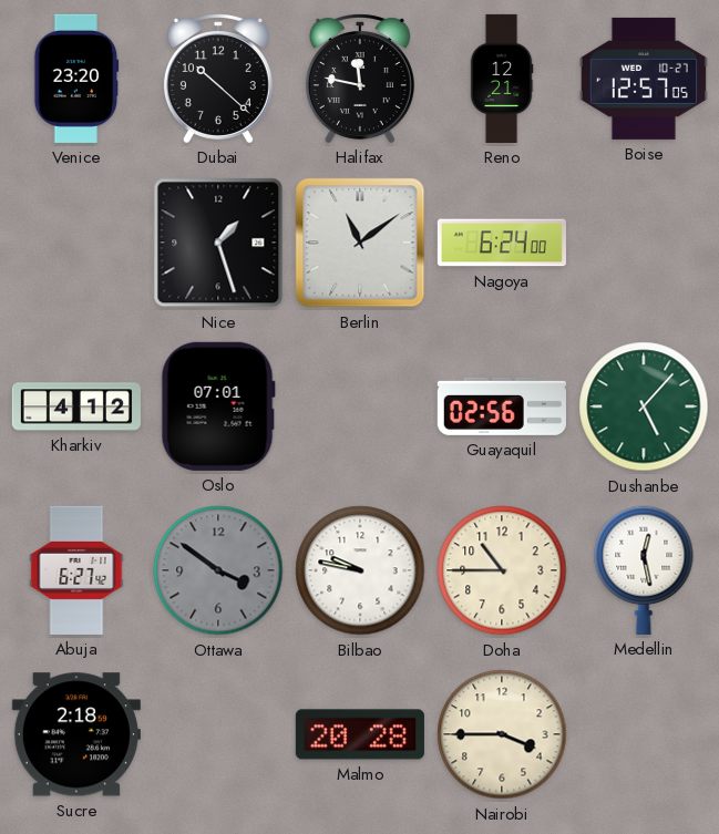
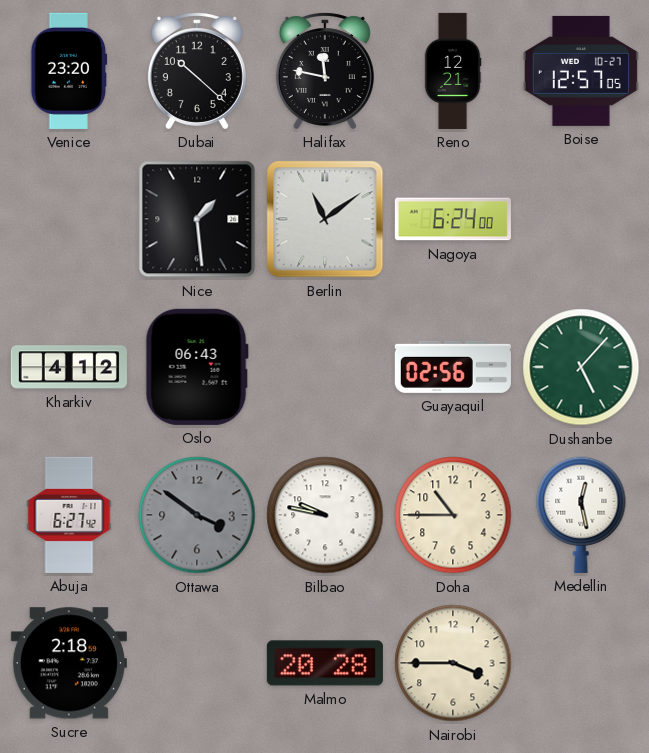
Nice: 1:27 -> 1:29
Oslo: 07:01 -> 06:43
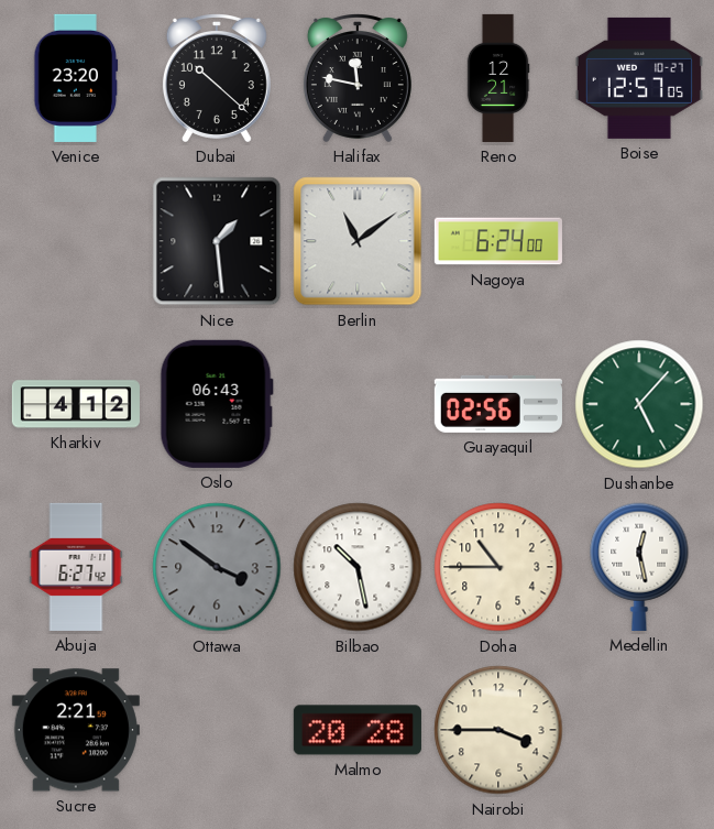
Bilbao: 9:47 -> 10:28
Sucre: 2:18 -> 2:21
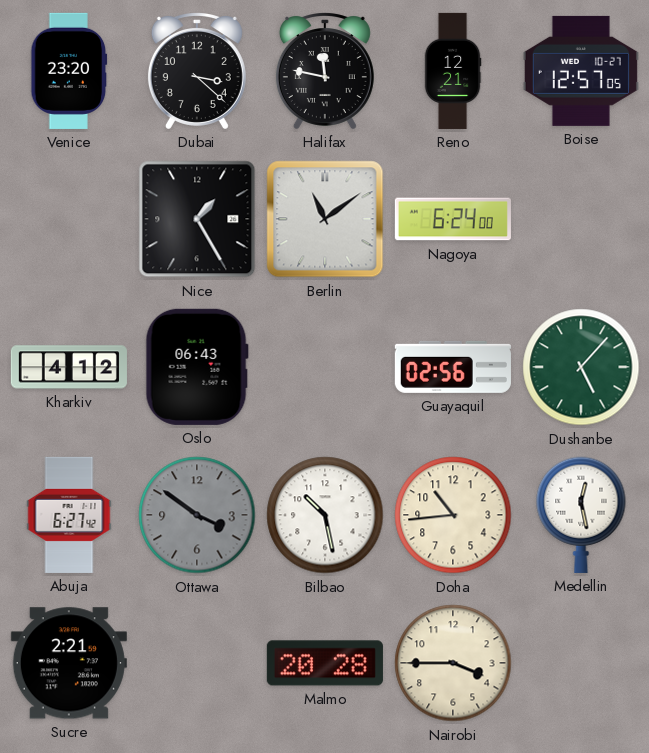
Dubai: 10:22 -> 3:22
Nice: 1:29 -> 1:25
Doha: 10:45 -> 10:44
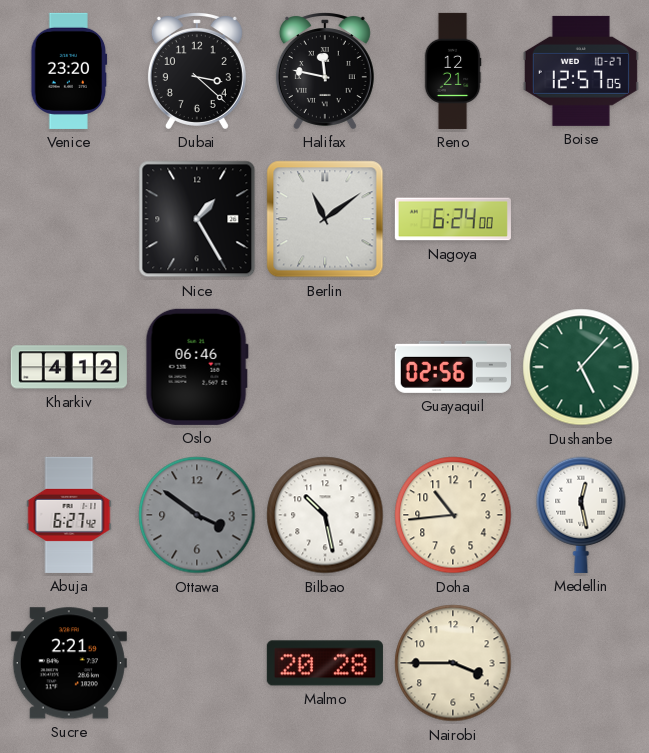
Oslo: 06:43 -> 06:46
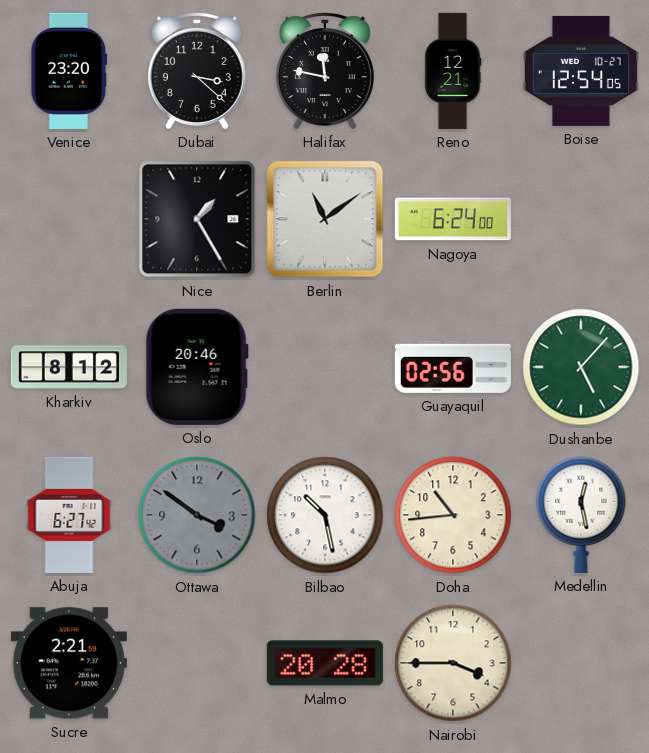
Boise: 12:57 -> 12:54
Kharkiv: 4:12 -> 8:12
Oslo: 06:46 -> 20:46
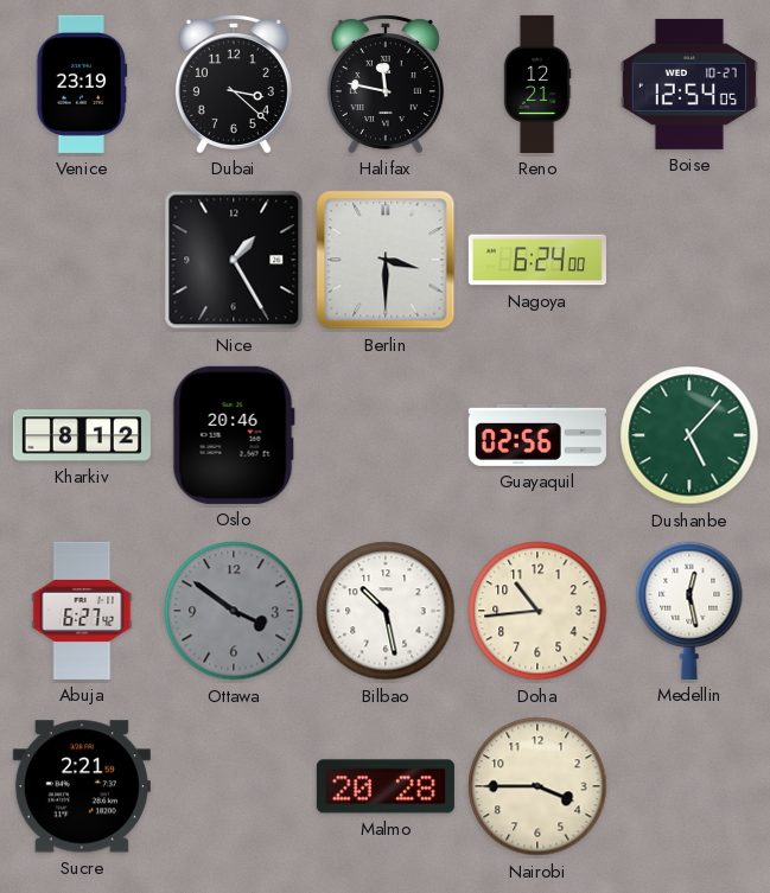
Venice: 23:20 -> 23:19
Berlin: 11:09 -> 3:30
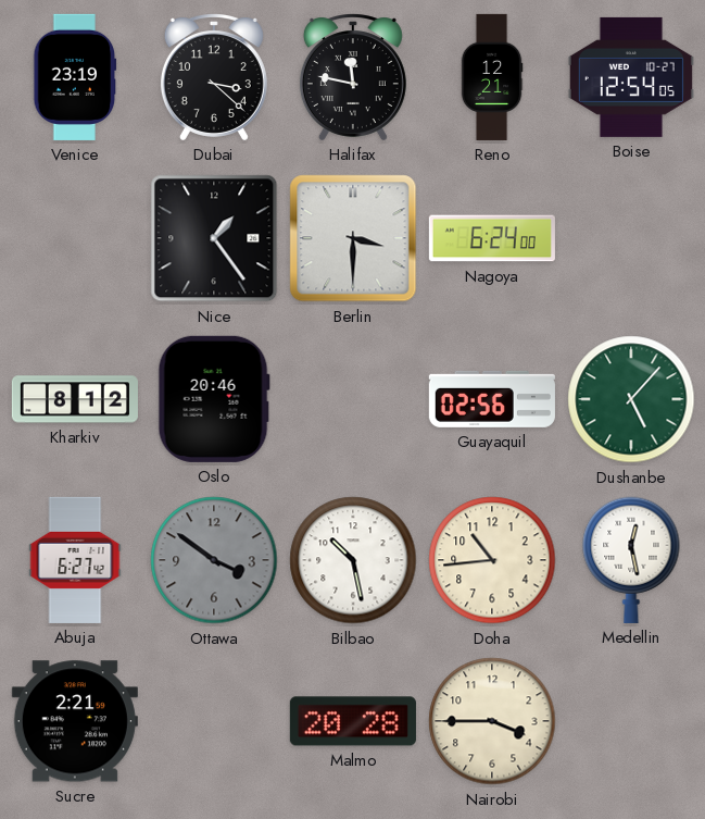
Nice: 1:25 -> 1:24
